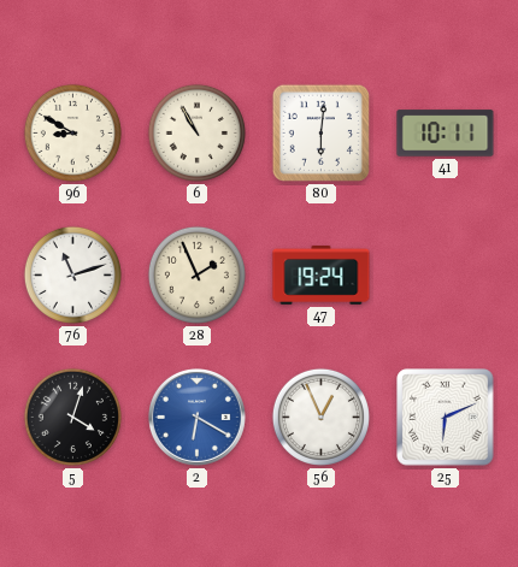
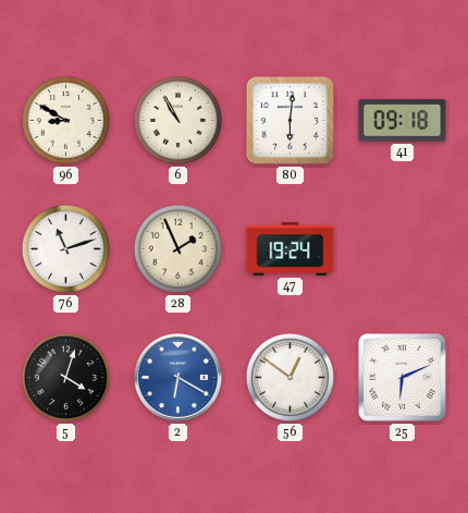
41: 10:11 -> 09:18
56: 12:56 -> 12:51
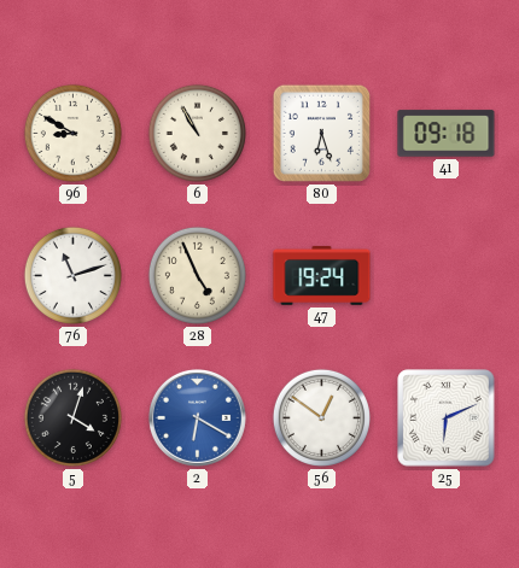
80: 6:01 -> 6:27
28: 1:56 -> 4:56
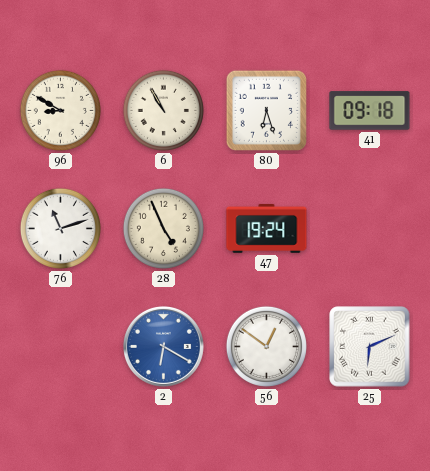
5: 4:03 -> none
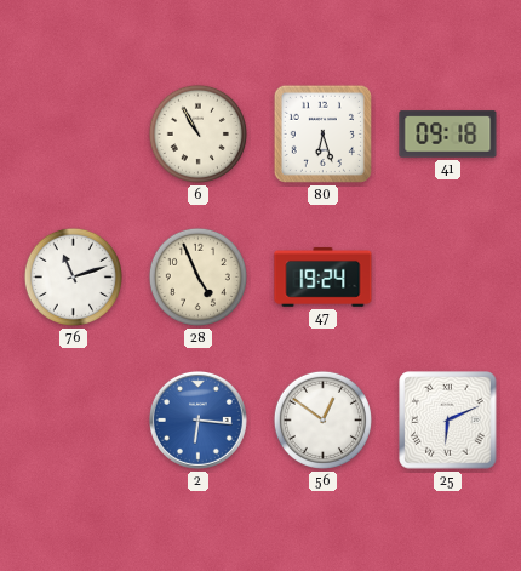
96: 8:50 -> none
2: 6:20 -> 6:16
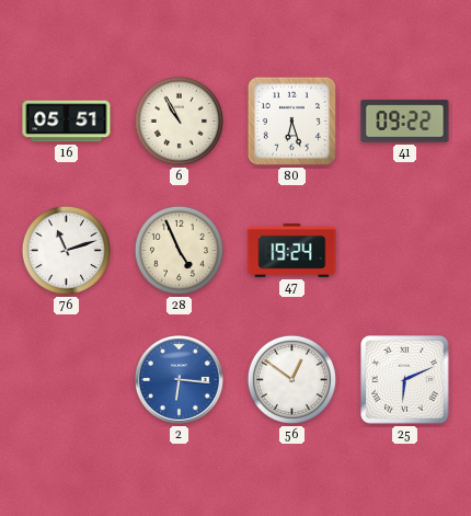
16: none -> 05:51
41: 09:18 -> 09:22
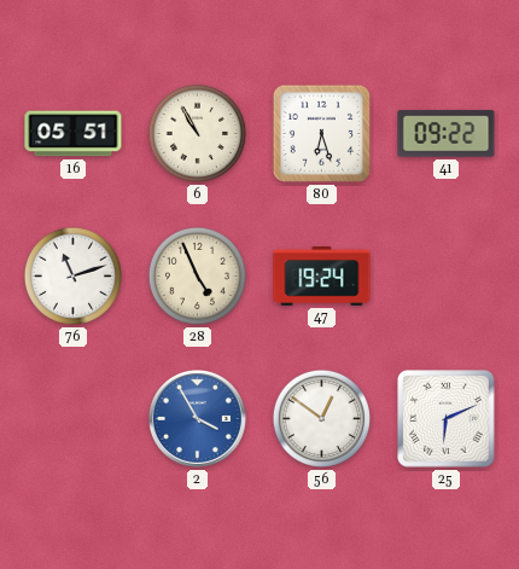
2: 6:16 -> 3:55
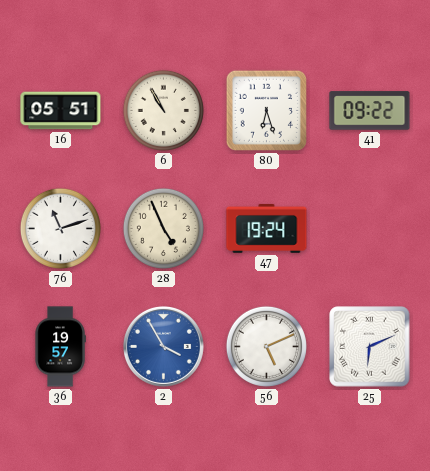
36: none -> 19:57
56: 12:51 -> 5:11
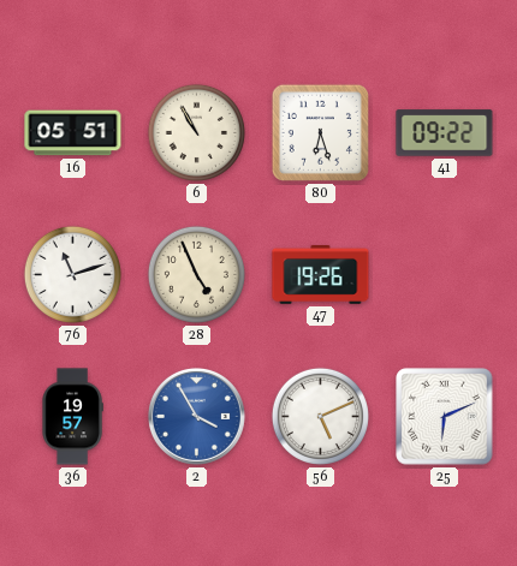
47: 19:24 -> 19:26
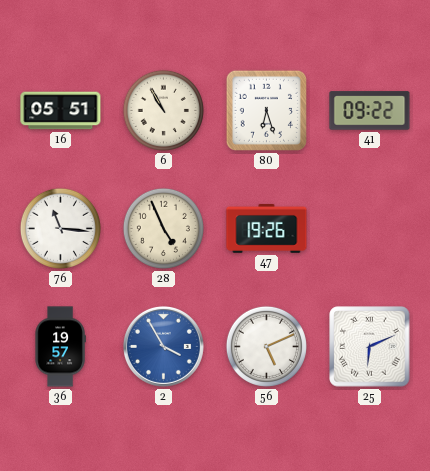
76: 11:12 -> 11:16
